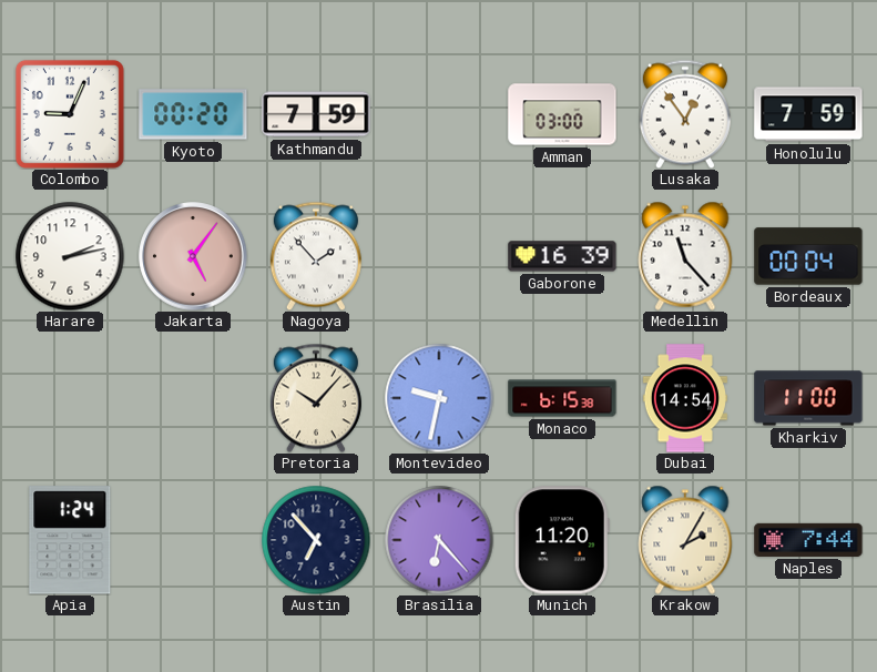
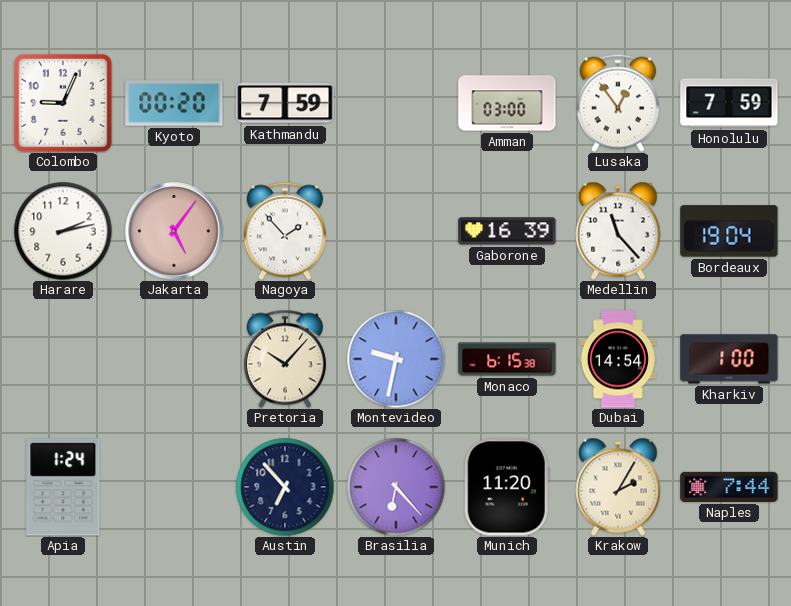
Bordeaux: 00:04 -> 19:04
Kharkiv: 11:00 -> 1:00
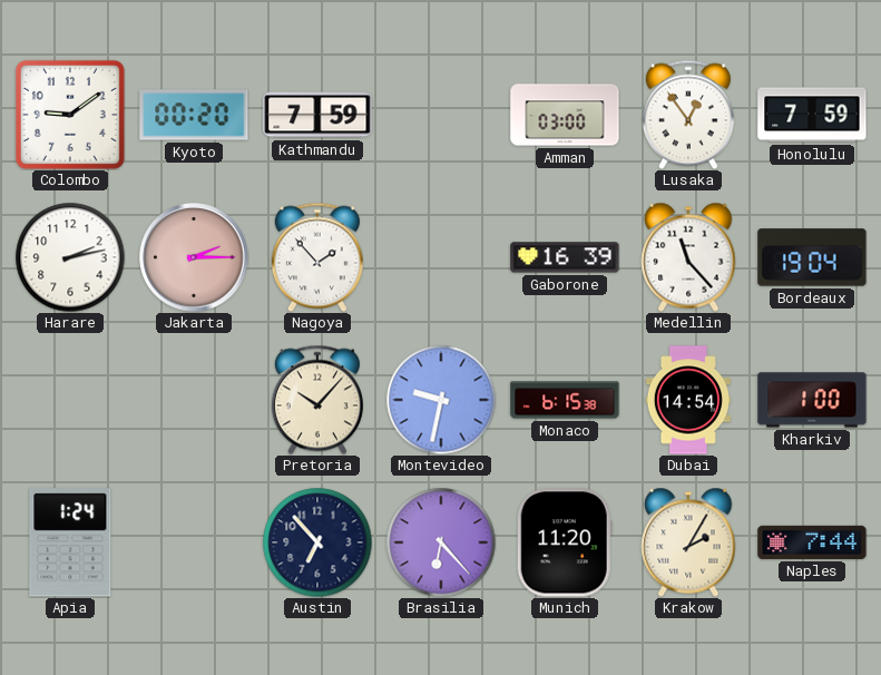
Colombo: 9:04 -> 9:09
Jakarta: 5:06 -> 2:15
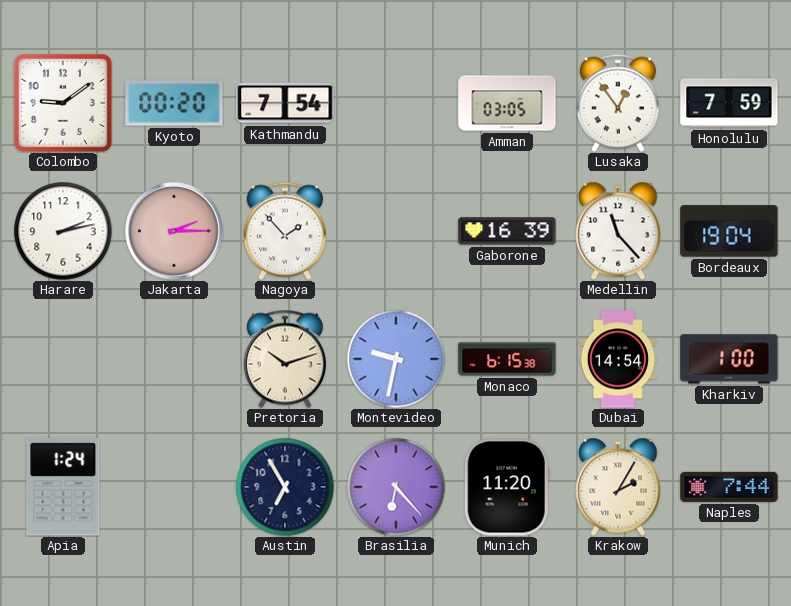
Kathmandu: 7:59 -> 7:54
Amman: 03:00 -> 03:05
Pretoria: 10:07 -> 10:12
Austin: 6:53 -> 6:55
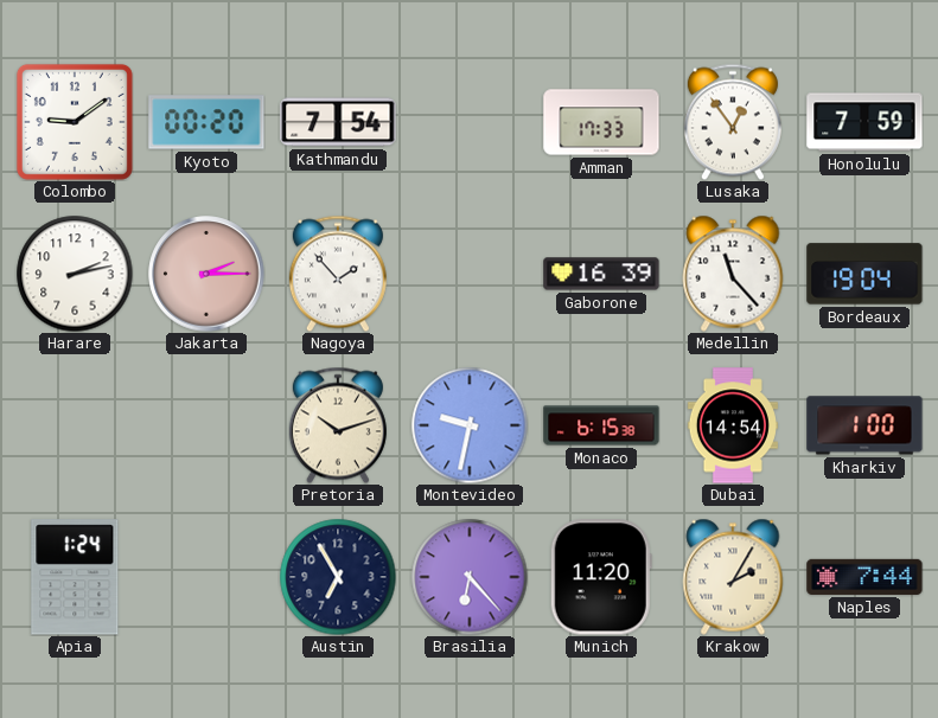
Amman: 03:05 -> 17:33
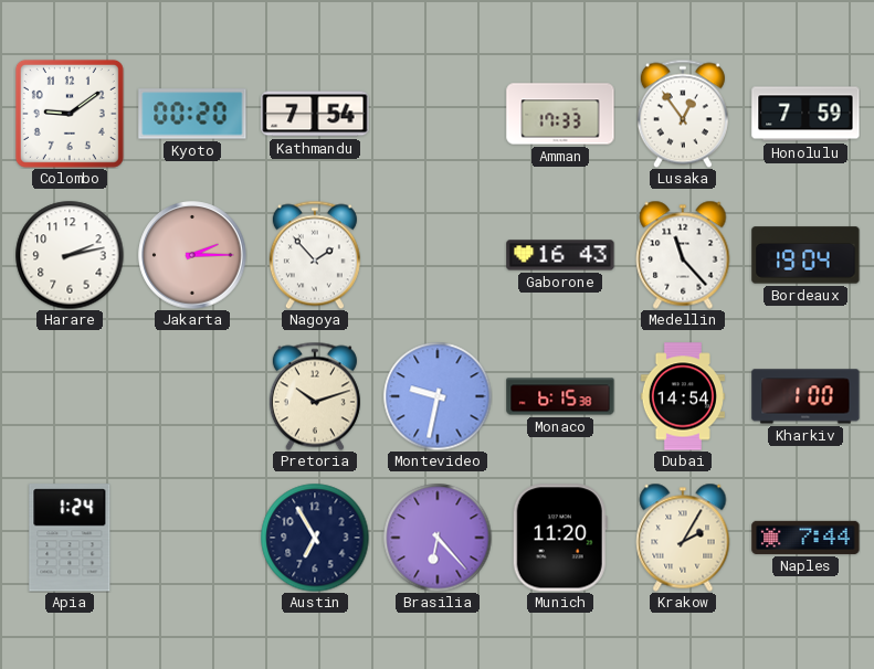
Gaborone: 16:39 -> 16:43
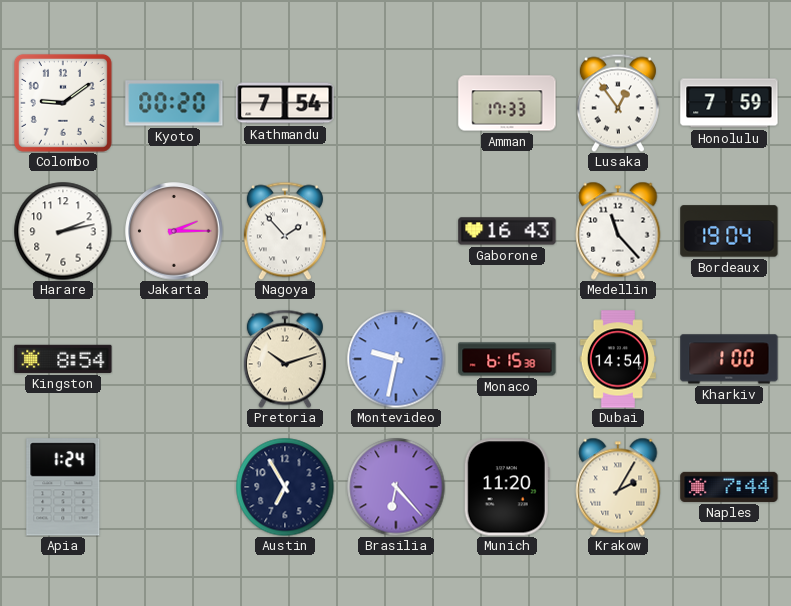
Kingston: none -> 8:54
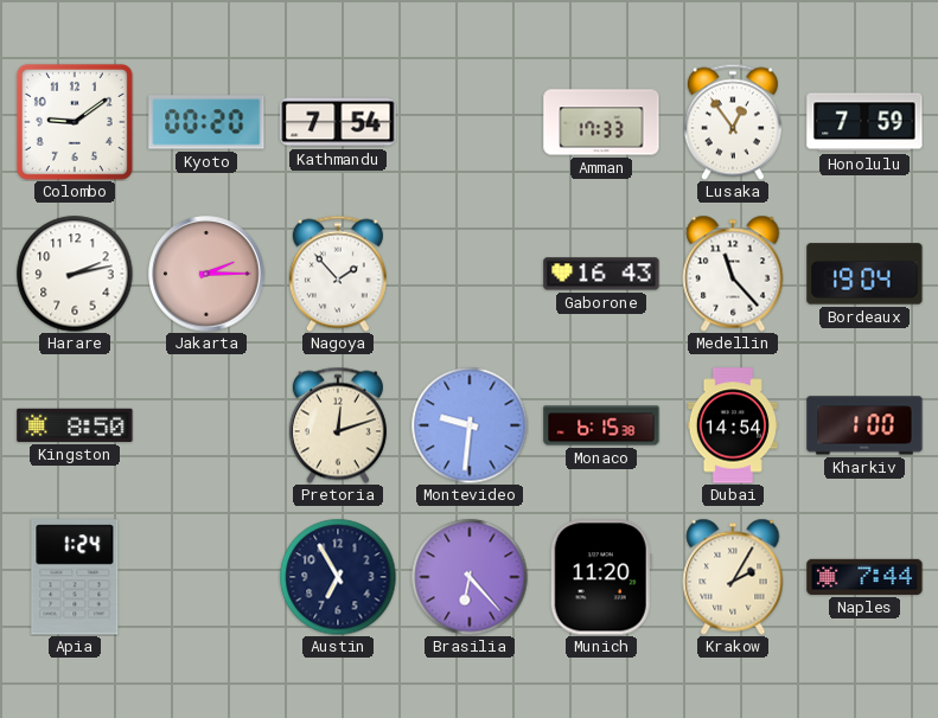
Kingston: 8:54 -> 8:50
Pretoria: 10:12 -> 12:12
Montevideo: 9:32 -> 9:31
